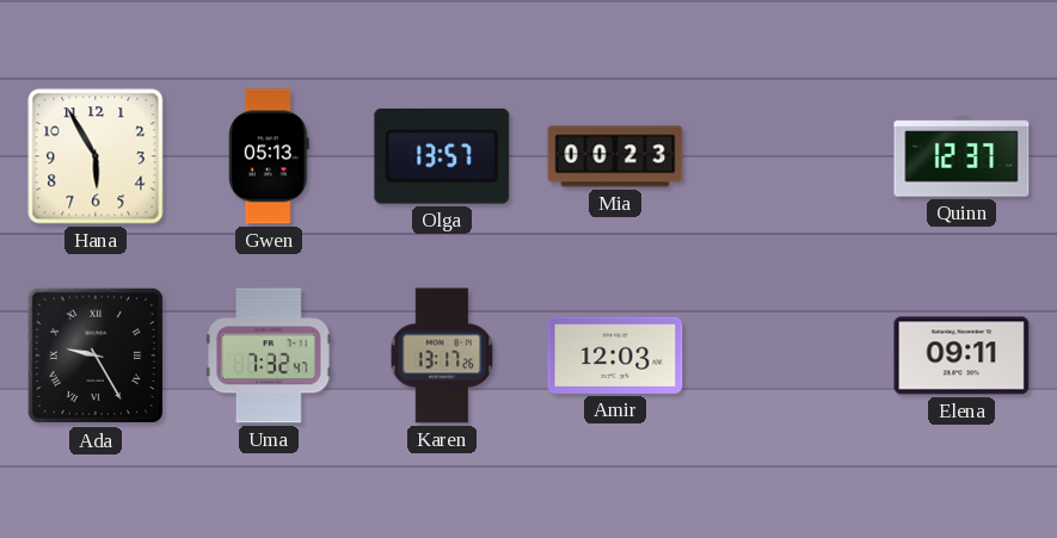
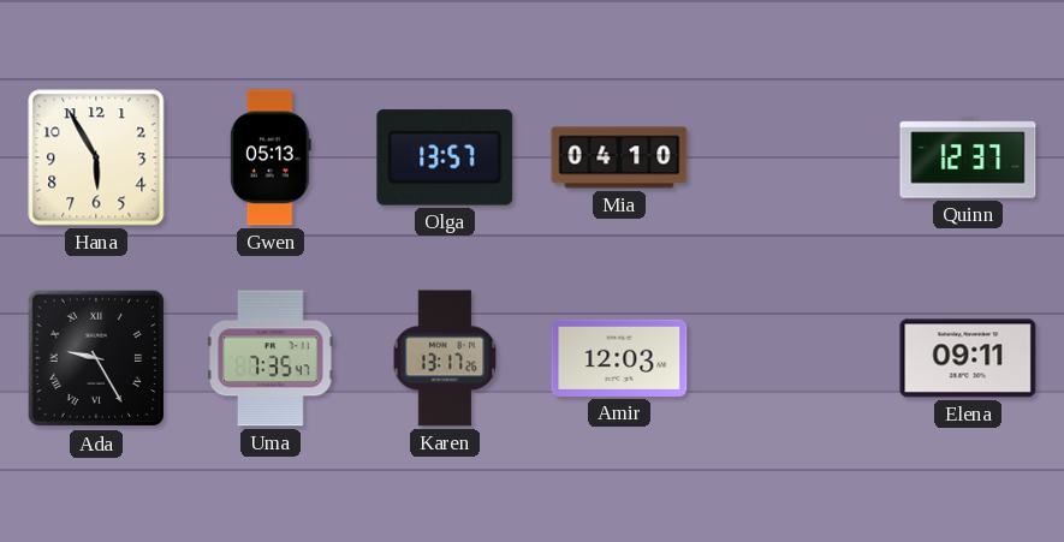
Mia: 00:23 -> 04:10
Uma: 7:32 -> 7:35
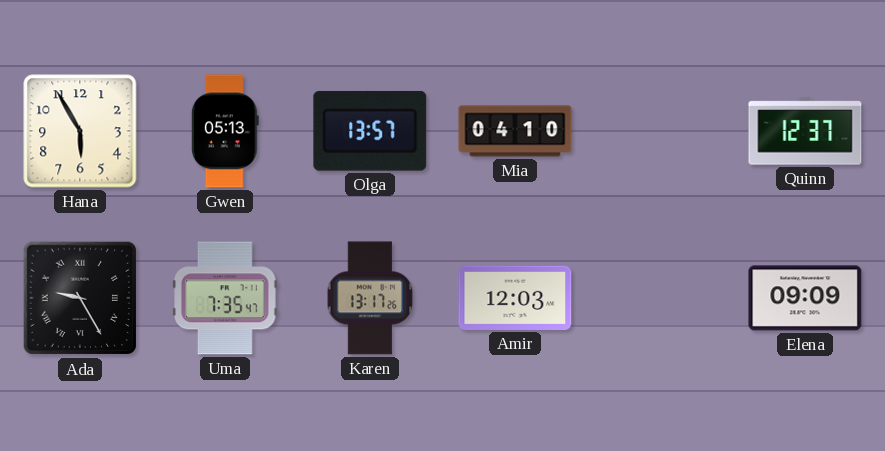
Elena: 09:11 -> 09:09
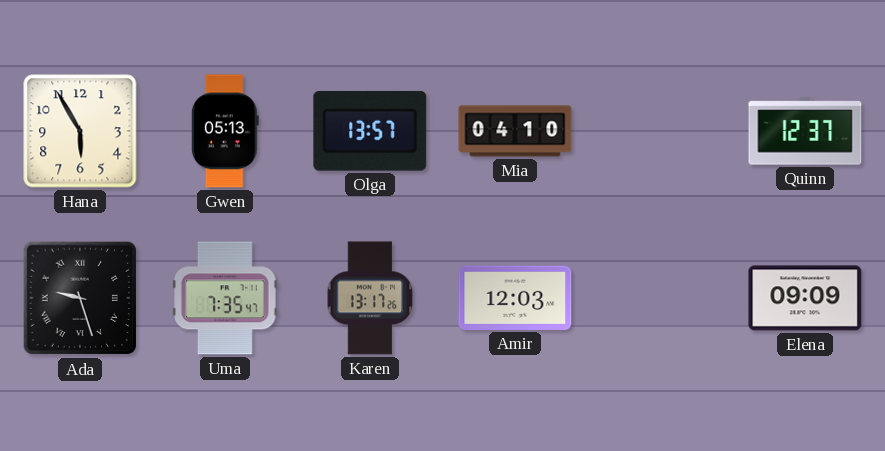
Ada: 9:25 -> 9:27
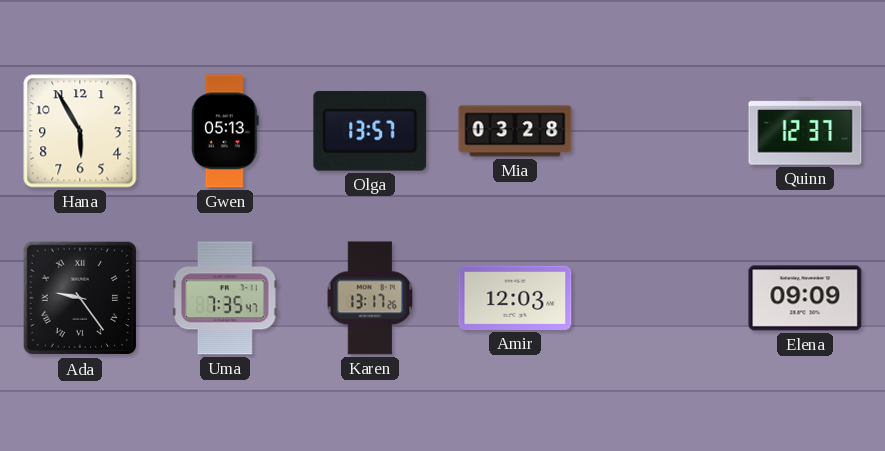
Mia: 04:10 -> 03:28
Ada: 9:27 -> 9:24
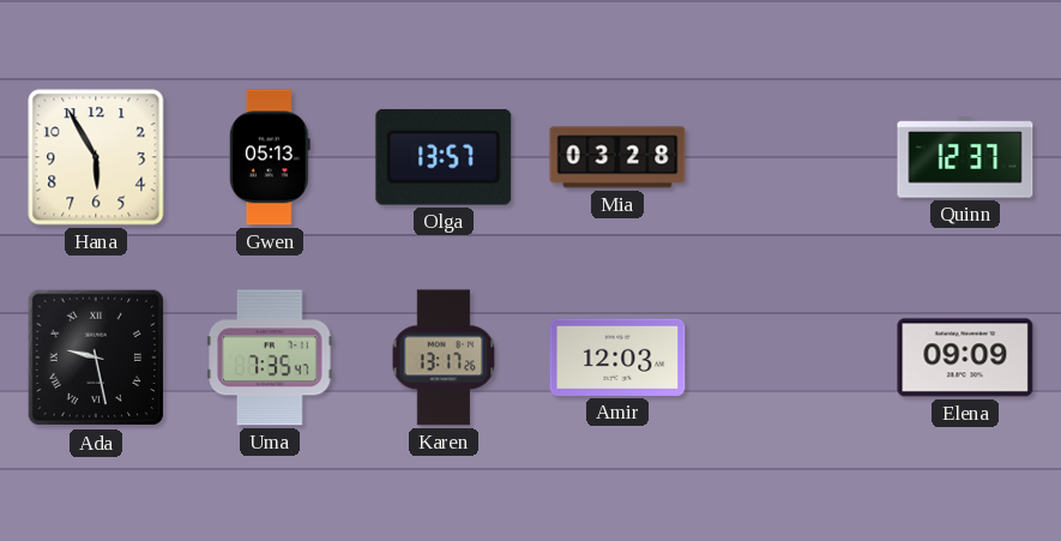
Ada: 9:24 -> 9:28
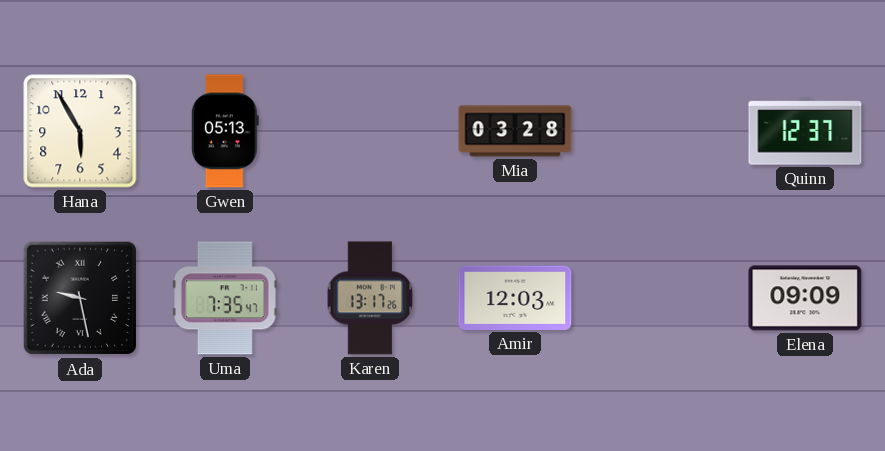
Olga: 13:57 -> none
